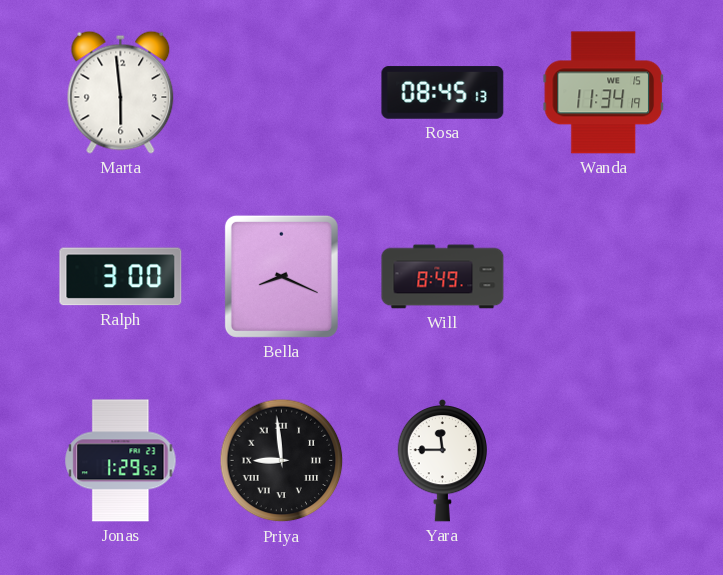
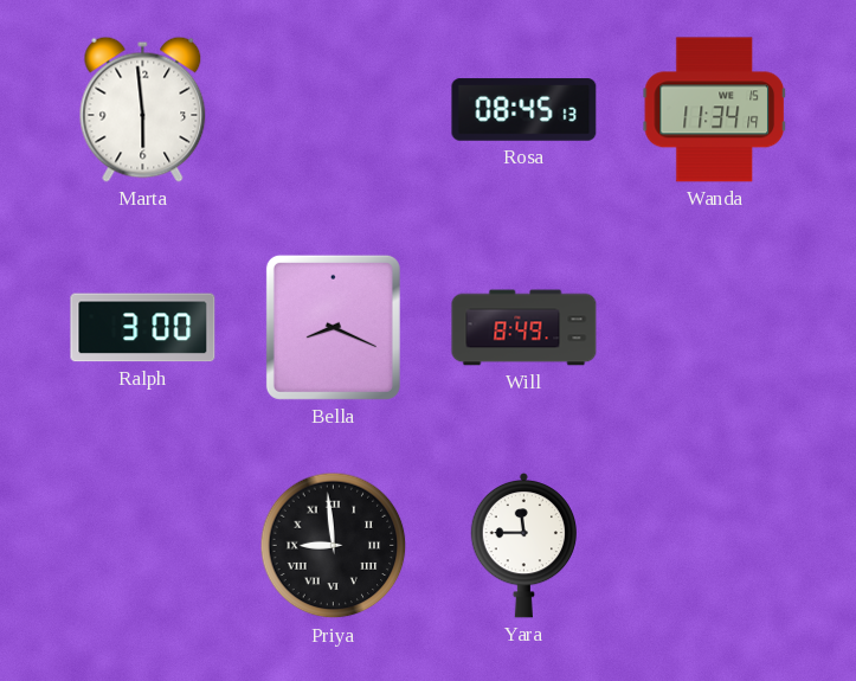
Jonas: 1:29 -> none
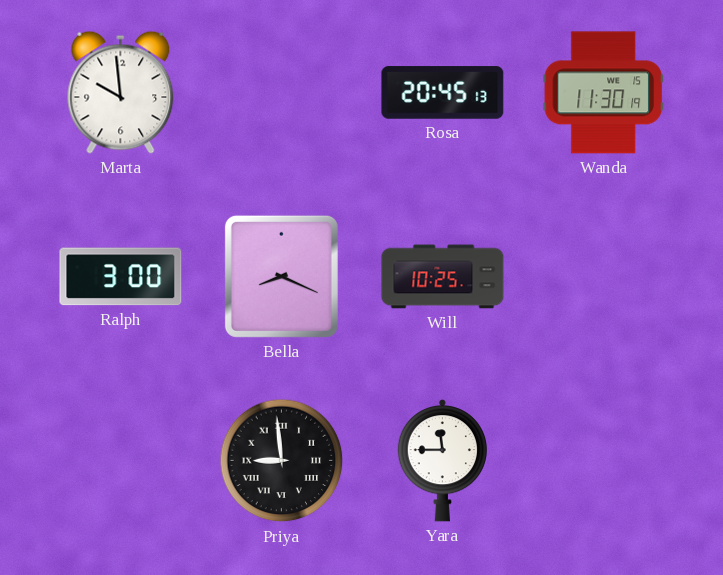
Marta: 5:59 -> 9:59
Rosa: 08:45 -> 20:45
Wanda: 11:34 -> 11:30
Will: 8:49 -> 10:25
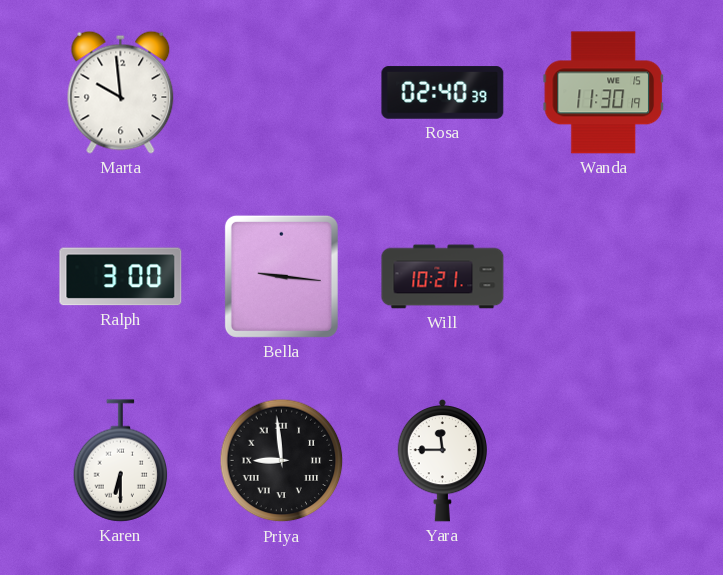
Rosa: 20:45 -> 02:40
Bella: 8:19 -> 9:16
Will: 10:25 -> 10:21
Karen: none -> 6:30
